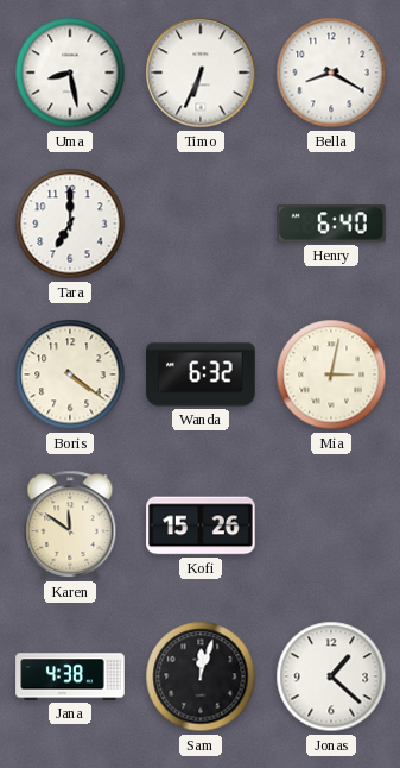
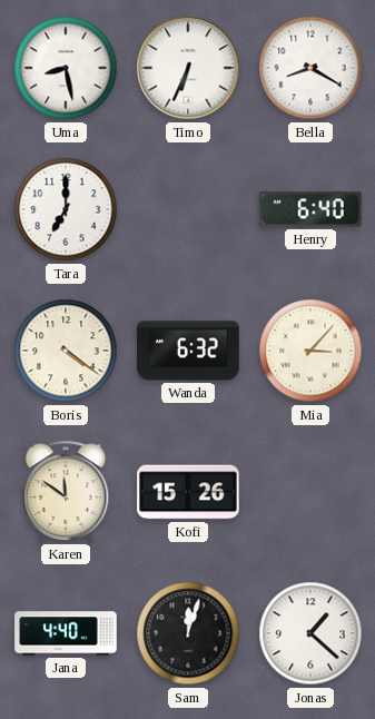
Mia: 3:02 -> 3:07
Jana: 4:38 -> 4:40
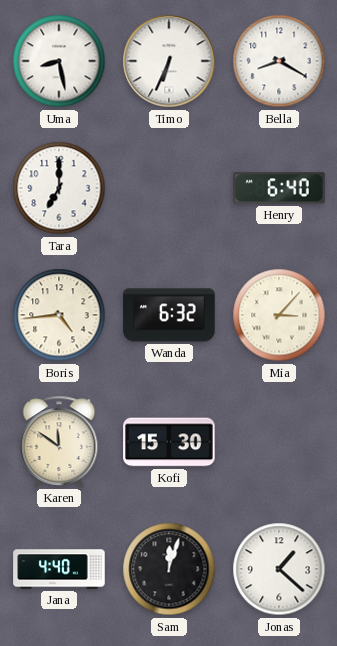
Boris: 4:21 -> 4:44
Kofi: 15:26 -> 15:30
